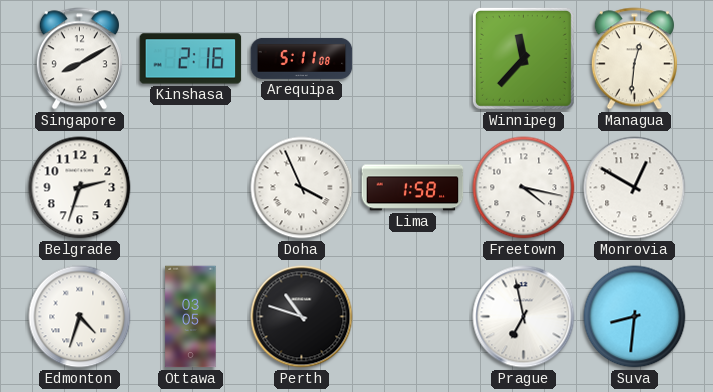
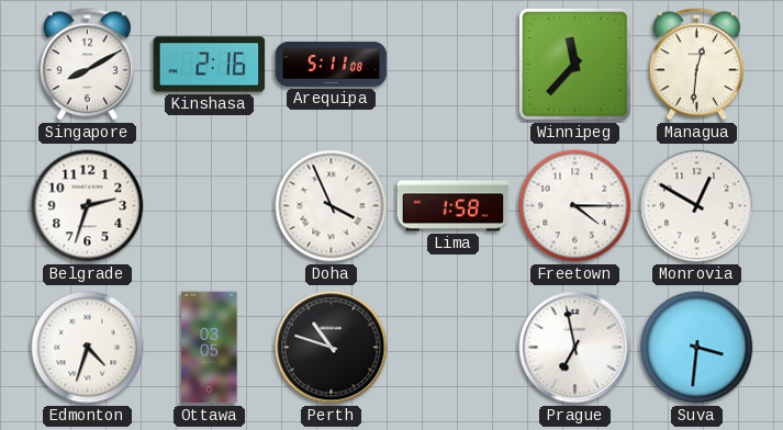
Freetown: 4:17 -> 4:15
Suva: 8:31 -> 3:31
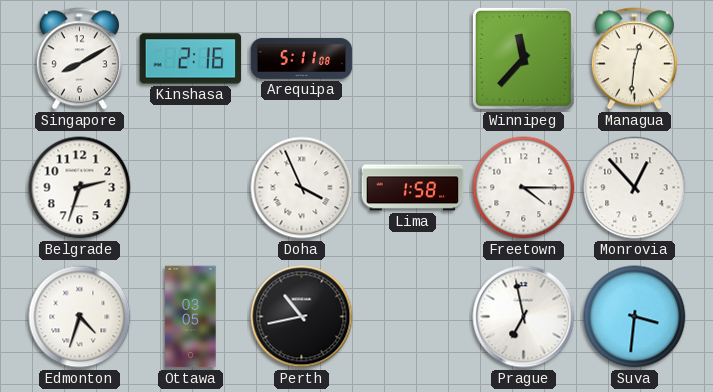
Monrovia: 12:50 -> 12:53
Perth: 10:48 -> 10:43
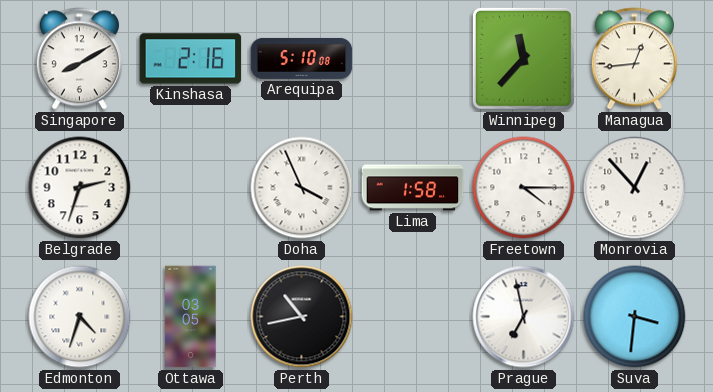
Arequipa: 5:11 -> 5:10
Managua: 12:31 -> 12:44
